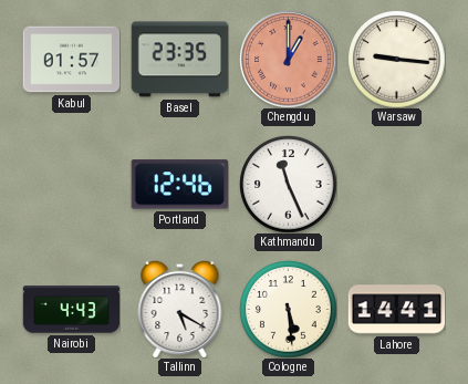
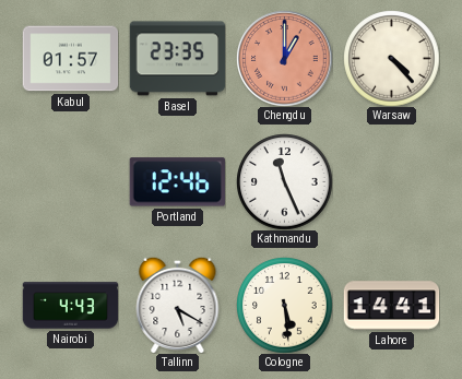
Warsaw: 9:16 -> 4:23
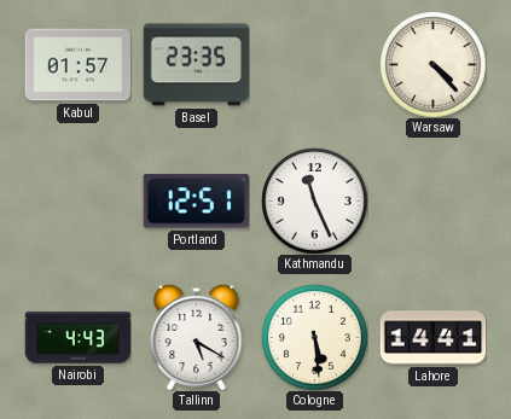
Chengdu: 1:00 -> none
Portland: 12:46 -> 12:51
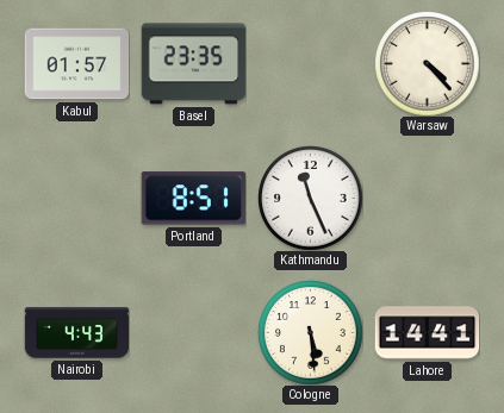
Portland: 12:51 -> 8:51
Tallinn: 5:20 -> none
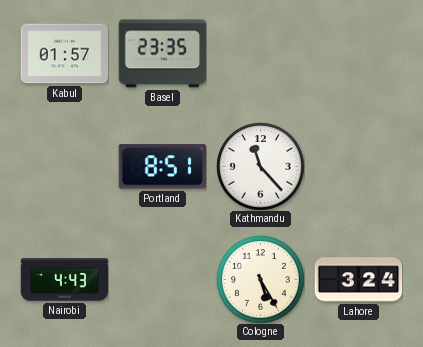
Warsaw: 4:23 -> none
Kathmandu: 11:26 -> 11:23
Cologne: 5:29 -> 5:25
Lahore: 14:41 -> 3:24
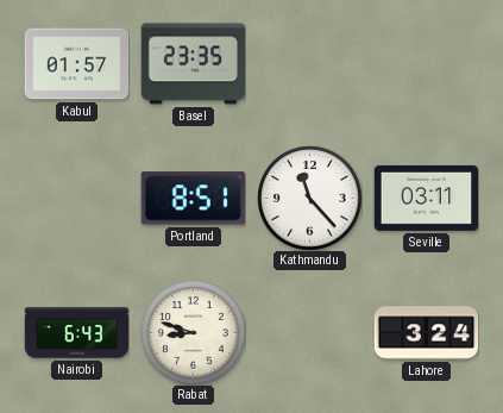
Seville: none -> 03:11
Nairobi: 4:43 -> 6:43
Rabat: none -> 8:48
Cologne: 5:25 -> none
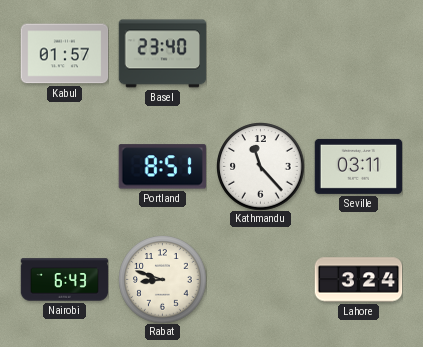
Basel: 23:35 -> 23:40
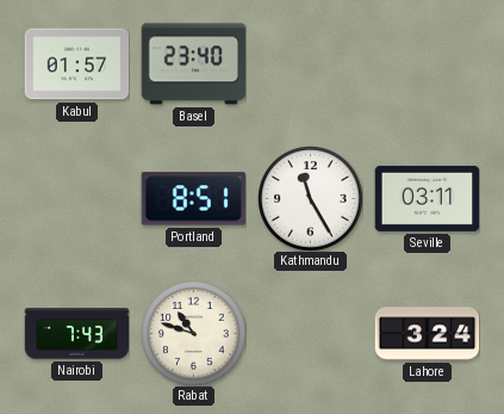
Kathmandu: 11:23 -> 11:25
Nairobi: 6:43 -> 7:43
Rabat: 8:48 -> 10:48
